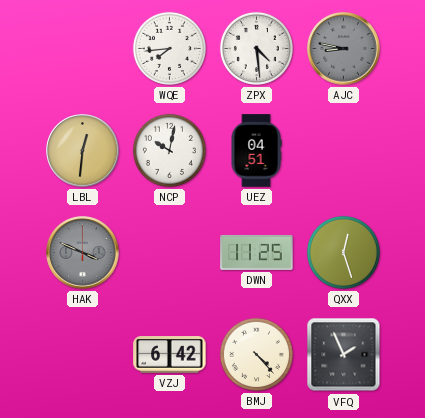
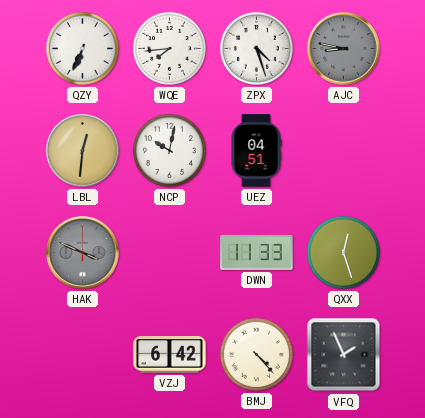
QZY: none -> 6:34
ZPX: 4:29 -> 4:27
DWN: 11:25 -> 11:33
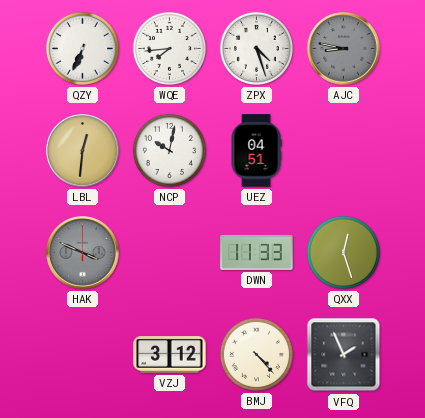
VZJ: 6:42 -> 3:12
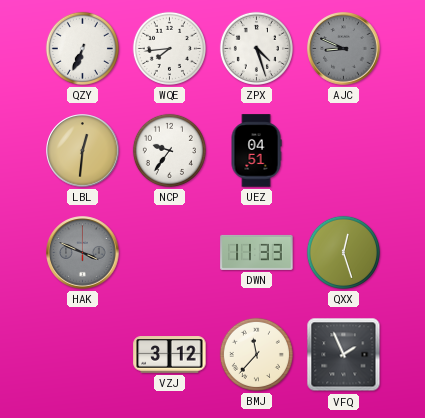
AJC: 8:47 -> 8:49
NCP: 10:02 -> 9:36
BMJ: 4:23 -> 11:37
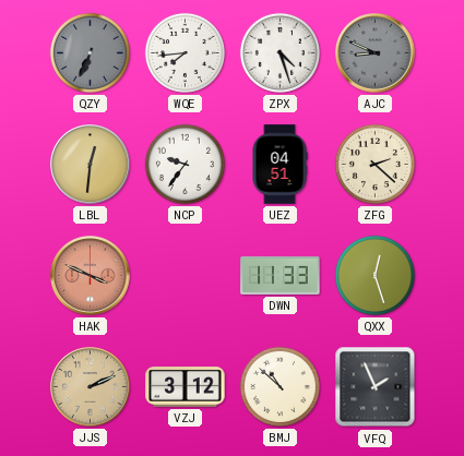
QZY dial: white -> grey
ZFG: none -> 2:22
HAK dial: grey -> salmon
JJS: none -> 2:11
BMJ: 11:37 -> 10:52
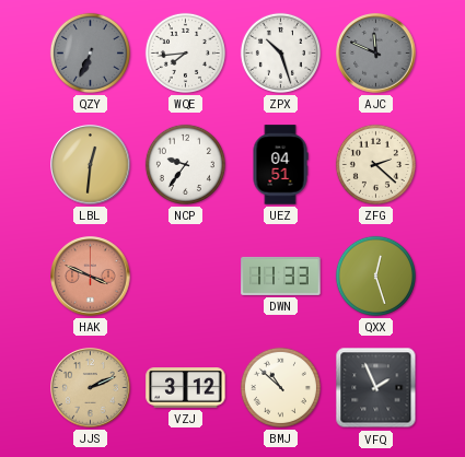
ZPX: 4:27 -> 10:27
AJC: 8:49 -> 11:49
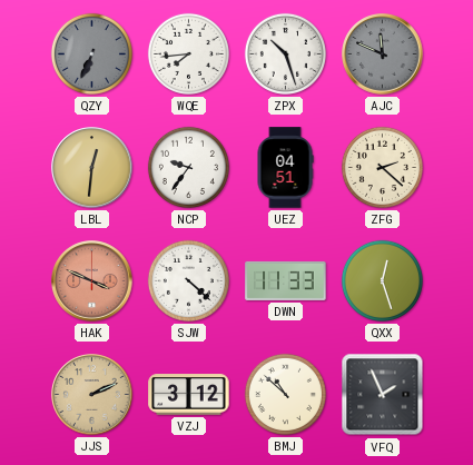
SJW: none -> 4:22
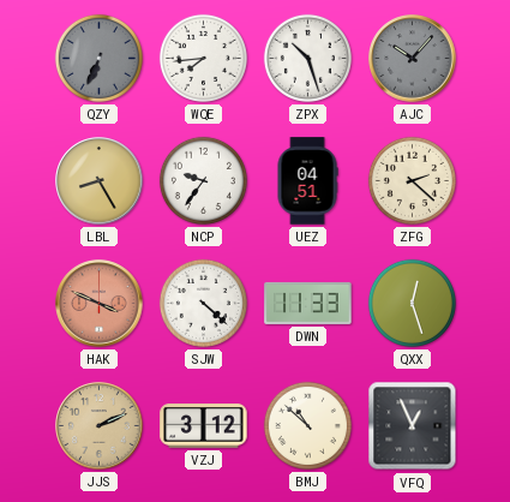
AJC: 11:49 -> 10:07
LBL: 12:31 -> 8:25
VFQ: 1:56 -> 12:56
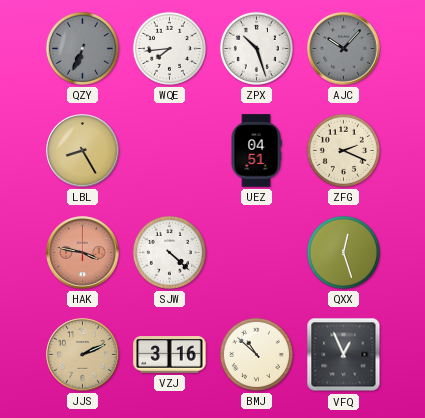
NCP: 9:36 -> none
ZFG: 2:22 -> 2:19
HAK: 3:49 -> 3:47
DWN: 11:33 -> none
VZJ: 3:12 -> 3:16
